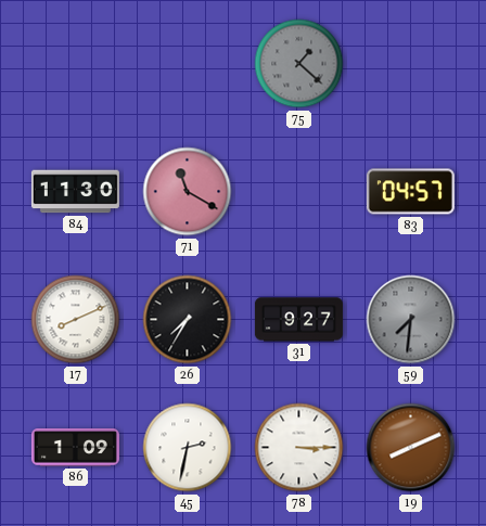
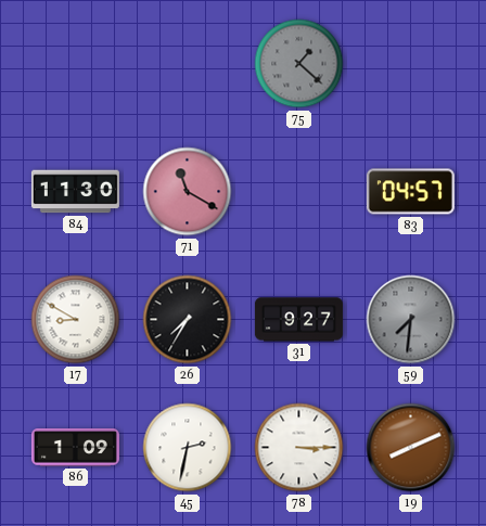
17: 8:11 -> 8:50
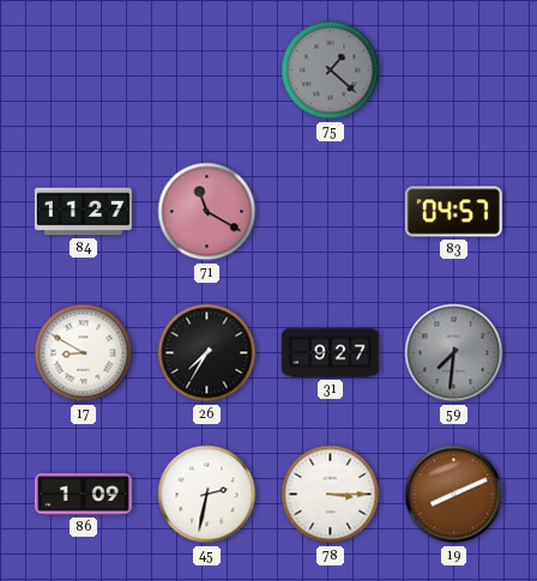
84: 11:30 -> 11:27
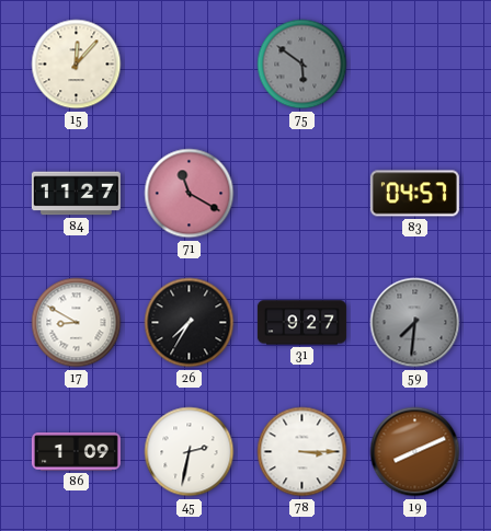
15: none -> 12:07
75: 1:22 -> 5:51
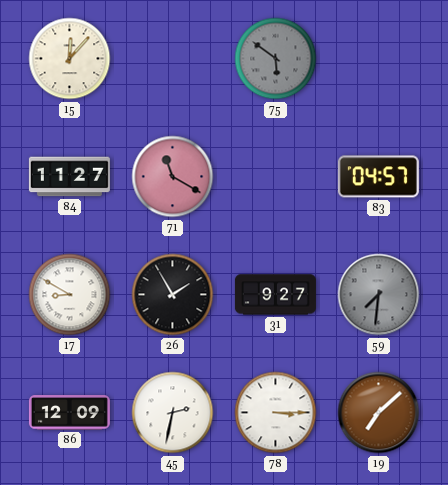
26: 7:35 -> 1:55
86: 1:09 -> 12:09
19: 8:11 -> 7:08
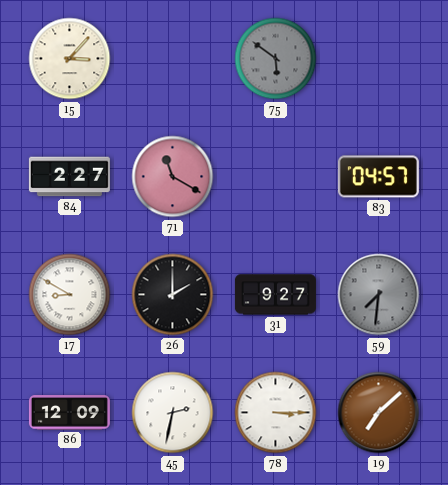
15: 12:07 -> 3:07
84: 11:27 -> 2:27
26: 1:55 -> 2:00
